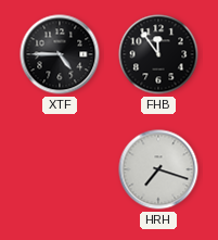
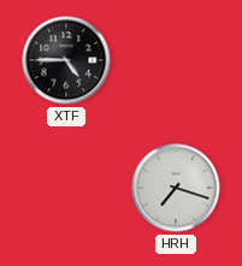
FHB: 11:54 -> none
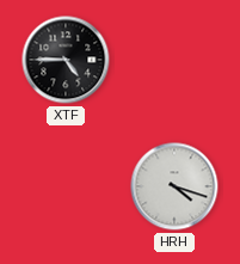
HRH: 7:18 -> 4:18
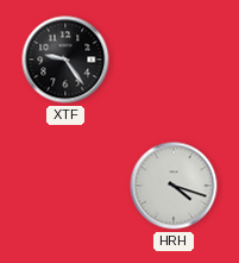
XTF: 4:45 -> 9:24
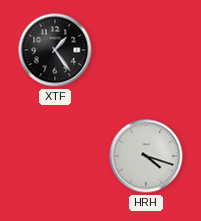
XTF: 9:24 -> 1:24
